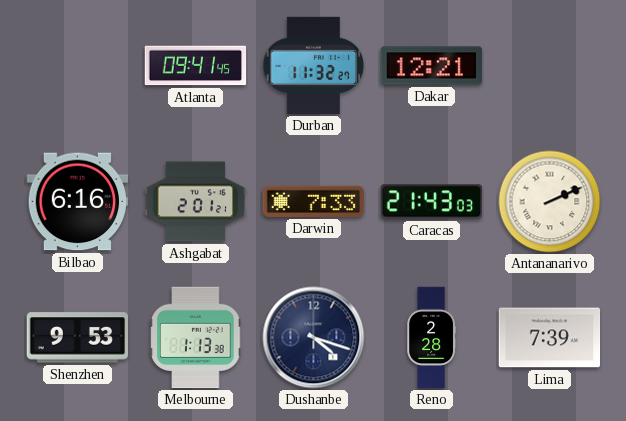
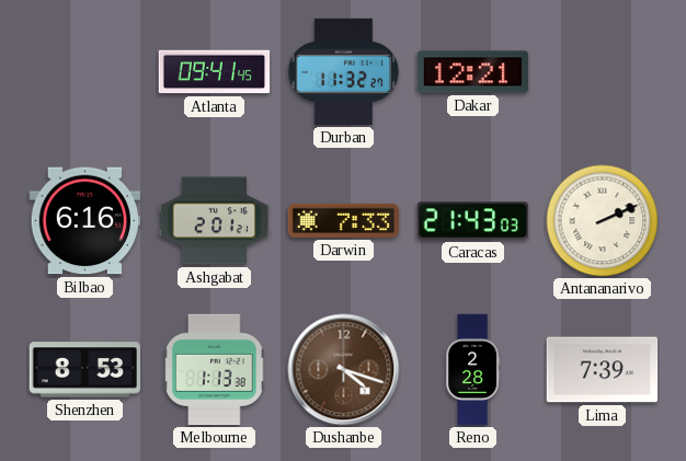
Shenzhen: 9:53 -> 8:53
Dushanbe dial: navy -> brown
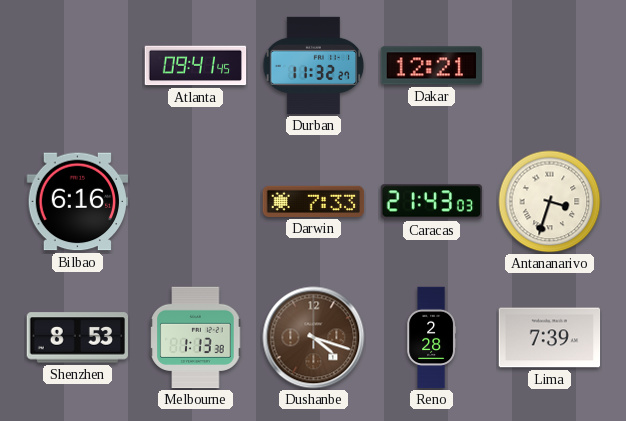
Ashgabat: 2:01 -> none
Antananarivo: 2:11 -> 3:33
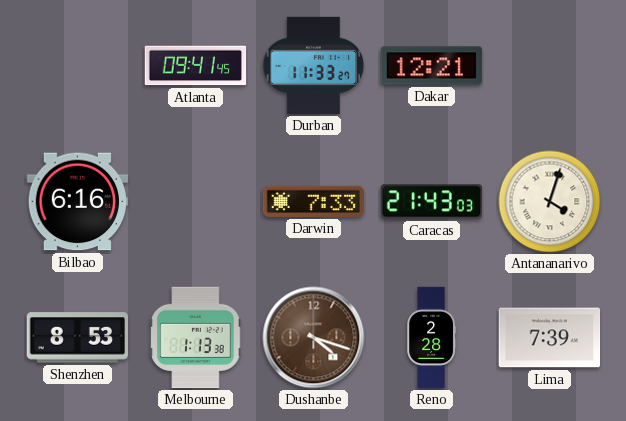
Durban: 11:32 -> 11:33
Antananarivo: 3:33 -> 4:03
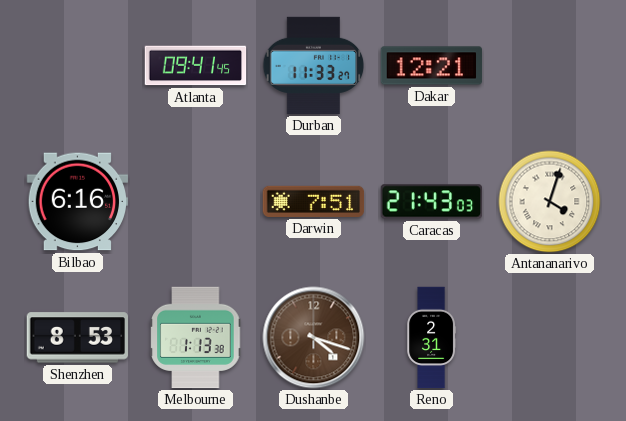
Darwin: 7:33 -> 7:51
Reno: 2:28 -> 2:31
Lima: 7:39 -> none
